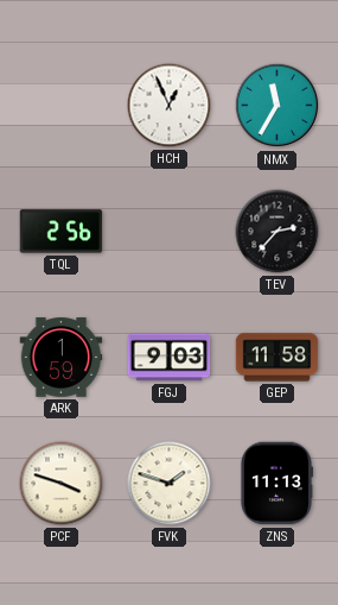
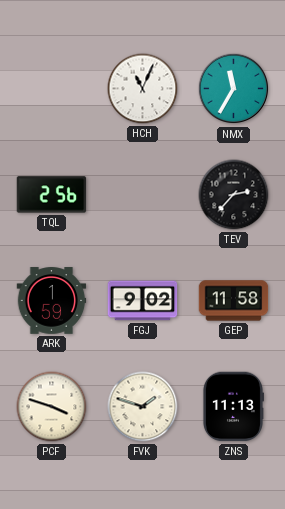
HCH: 12:56 -> 11:04
FGJ: 9:03 -> 9:02
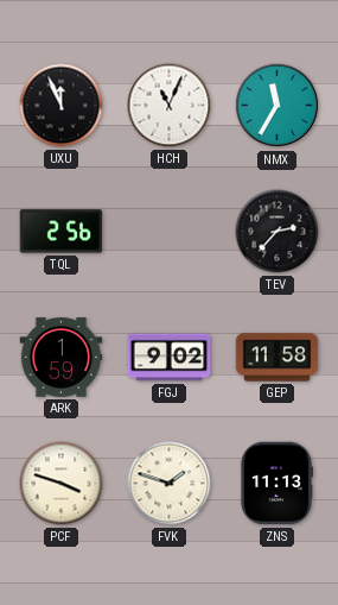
UXU: none -> 11:56
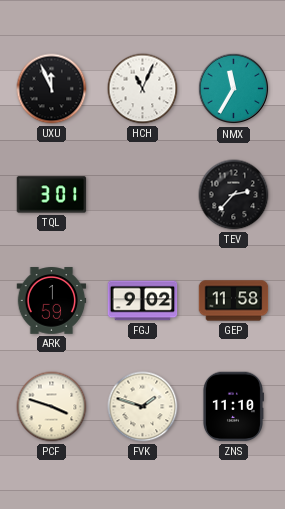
TQL: 2:56 -> 3:01
ZNS: 11:13 -> 11:10
